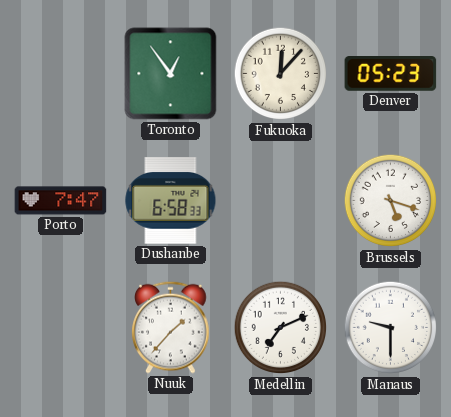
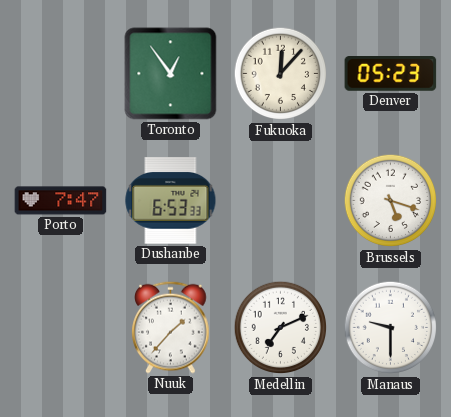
Dushanbe: 6:58 -> 6:53
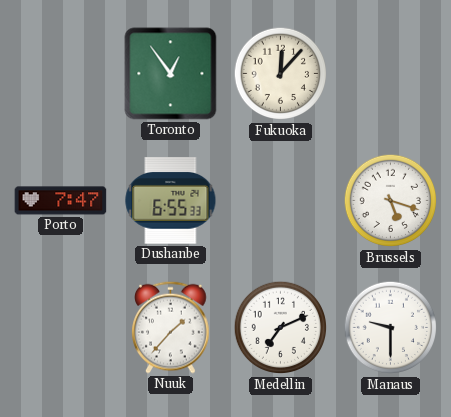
Denver: 05:23 -> none
Dushanbe: 6:53 -> 6:55
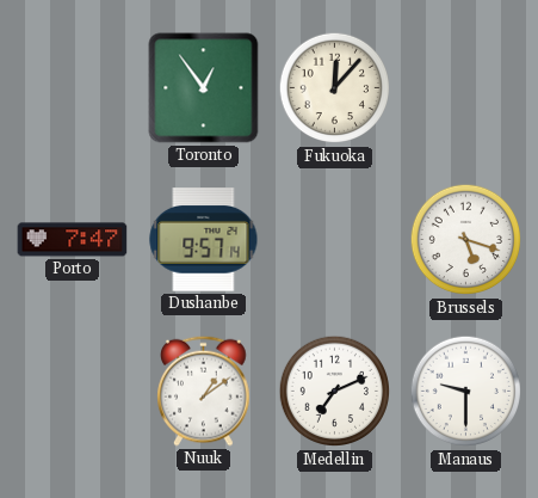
Dushanbe: 6:55 -> 9:57
Nuuk: 1:37 -> 1:09
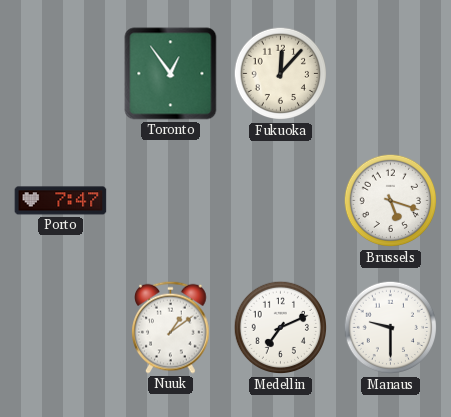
Dushanbe: 9:57 -> none
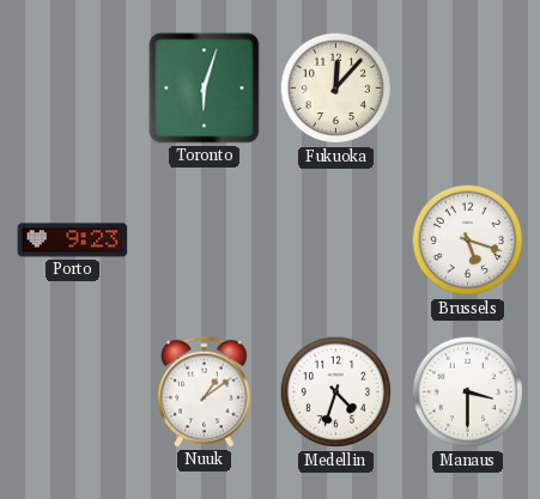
Toronto: 12:54 -> 6:03
Porto: 7:47 -> 9:23
Medellin: 7:11 -> 4:33
Manaus: 9:30 -> 3:30
